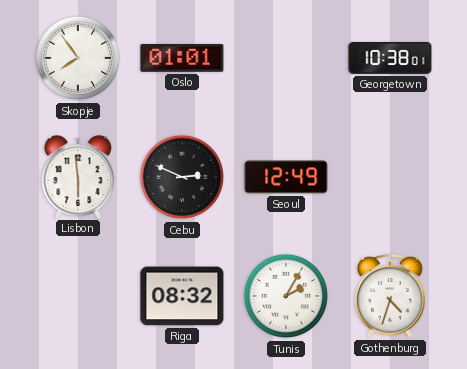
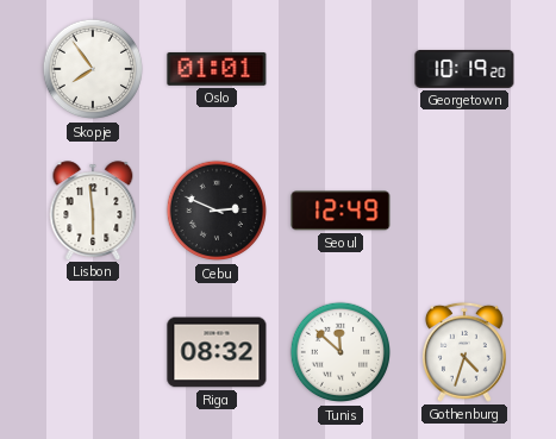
Georgetown: 10:38 -> 10:19
Tunis: 2:05 -> 11:52
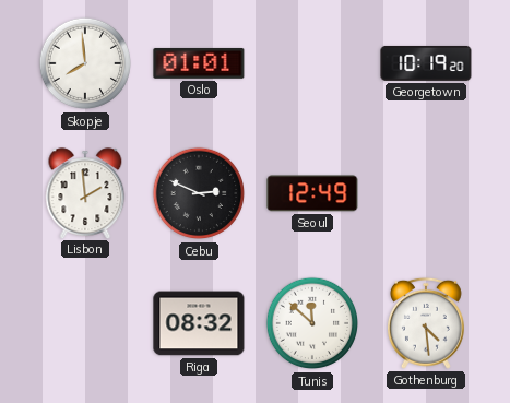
Skopje: 7:54 -> 7:59
Lisbon: 5:59 -> 1:59
Gothenburg: 4:33 -> 4:29
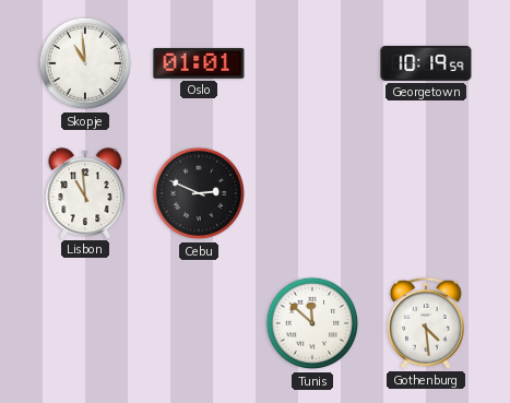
Skopje: 7:59 -> 10:59
Georgetown: 10:19:20 -> 10:19:59
Lisbon: 1:59 -> 10:59
Seoul: 12:49 -> none
Riga: 08:32 -> none
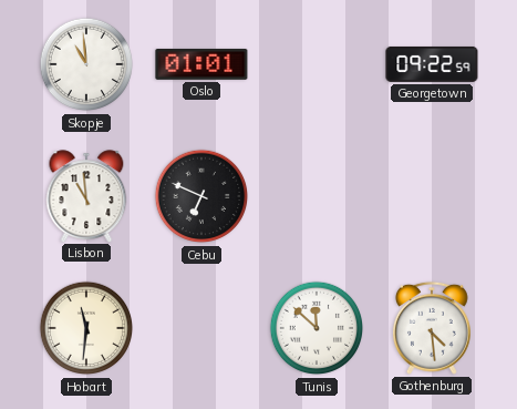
Georgetown: 10:19 -> 09:22
Cebu: 2:49 -> 6:49
Hobart: none -> 11:31
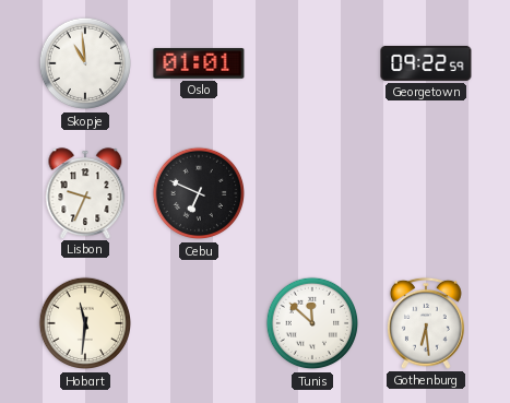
Lisbon: 10:59 -> 9:34
Gothenburg: 4:29 -> 6:29
